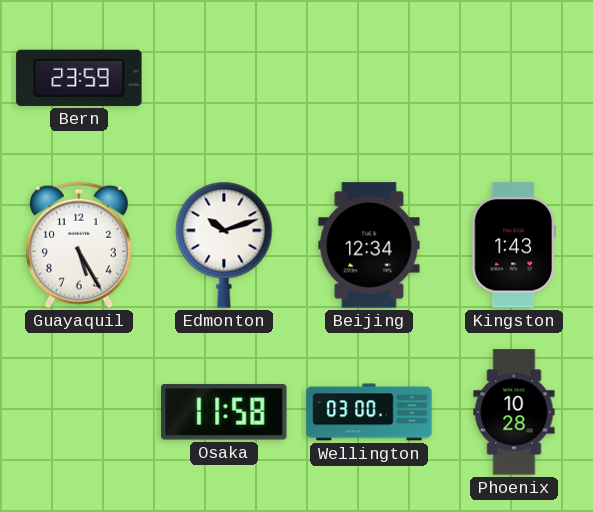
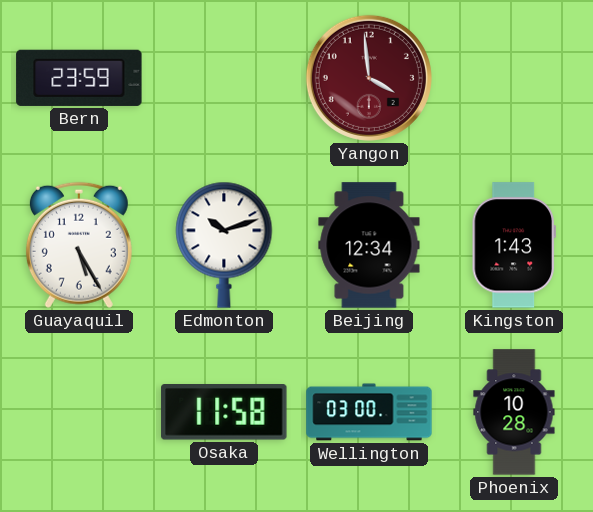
Yangon: none -> 3:59
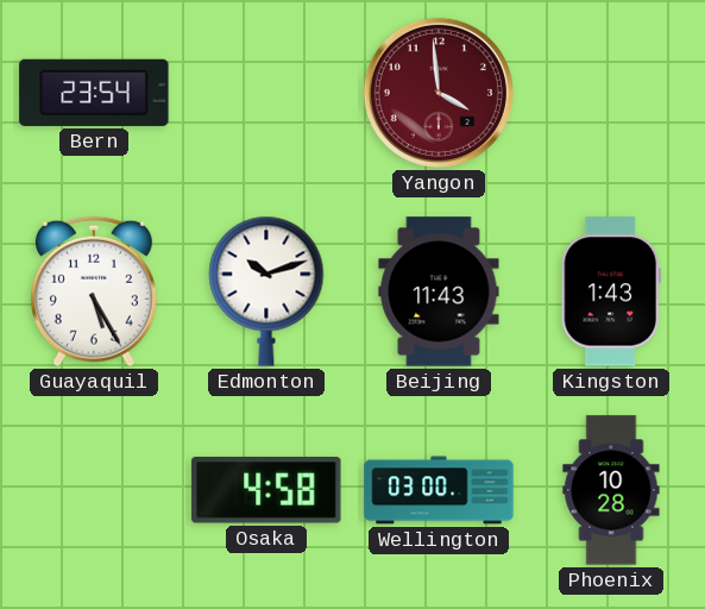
Bern: 23:59 -> 23:54
Beijing: 12:34 -> 11:43
Osaka: 11:58 -> 4:58
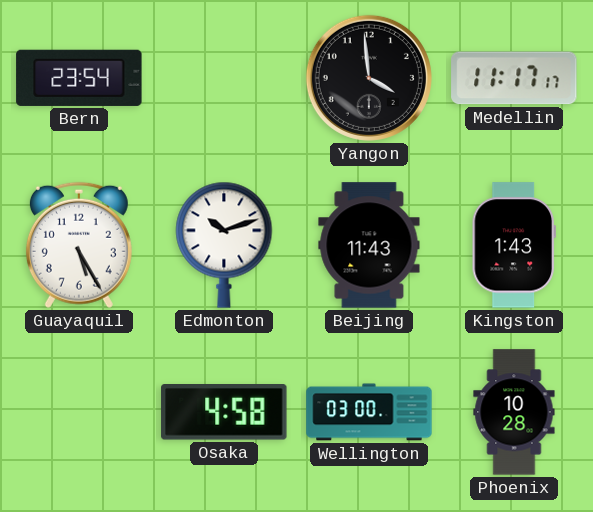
Yangon dial: burgundy -> black
Medellin: none -> 11:17
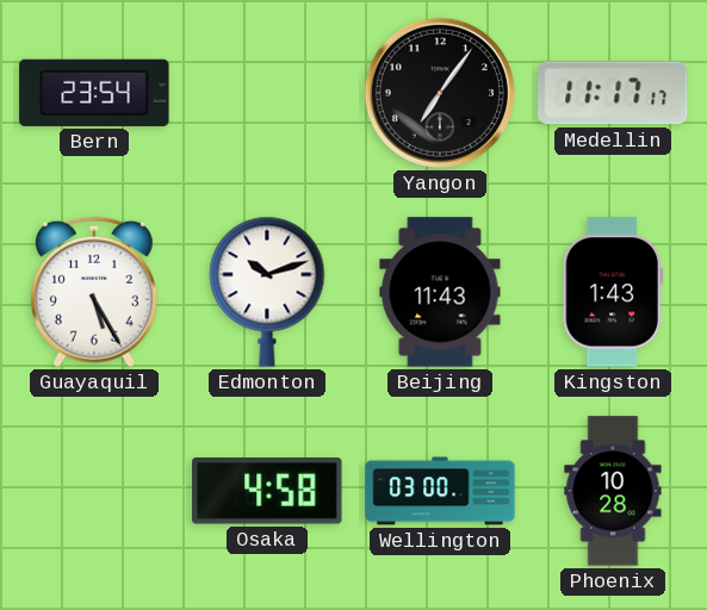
Yangon: 3:59 -> 7:06
